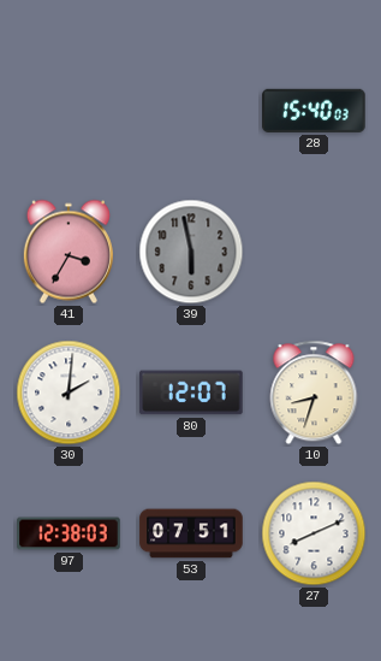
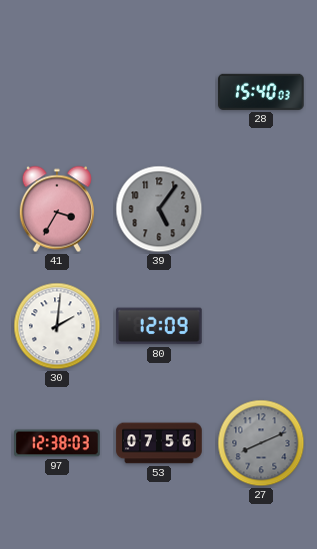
39: 5:58 -> 5:06
80: 12:07 -> 12:09
10: 8:33 -> none
53: 07:51 -> 07:56
27 dial: white -> grey
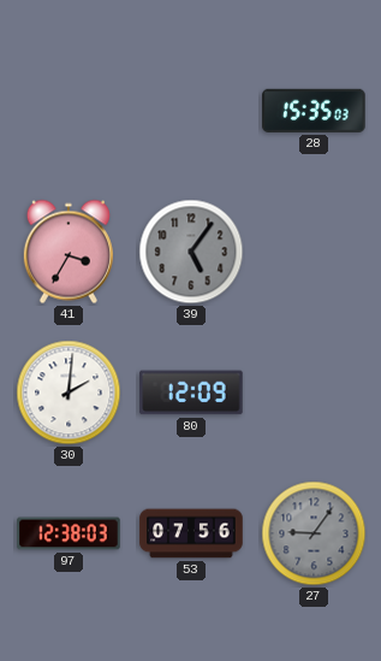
28: 15:40 -> 15:35
27: 8:11 -> 9:06
